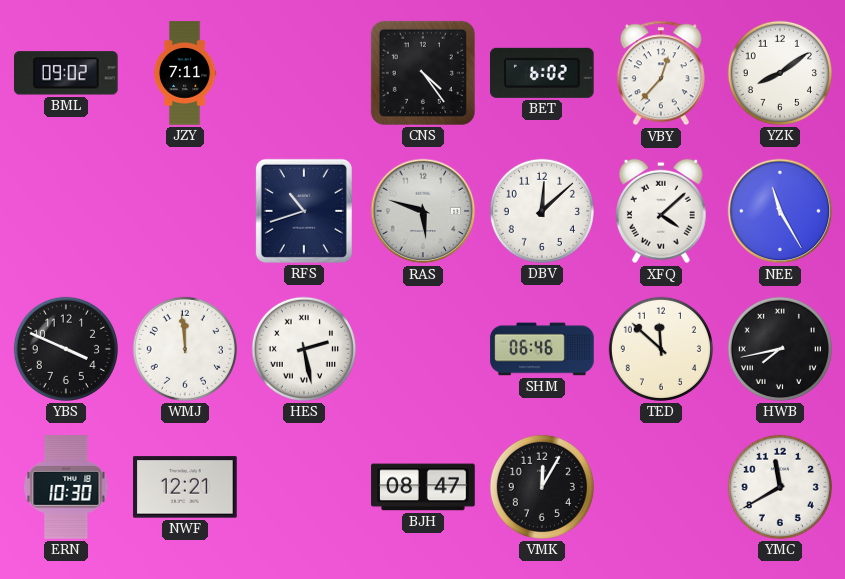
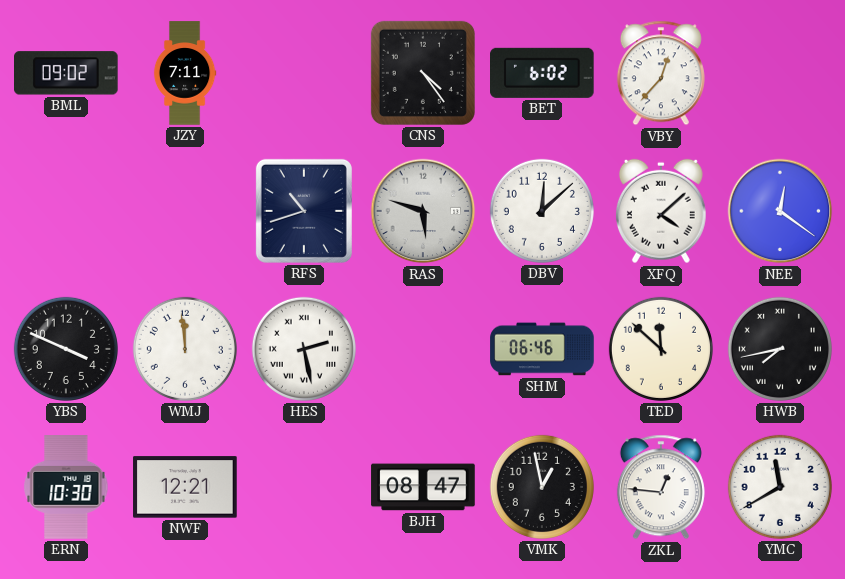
YZK: 8:09 -> none
NEE: 11:25 -> 12:21
VMK: 12:05 -> 12:58
ZKL: none -> 12:46
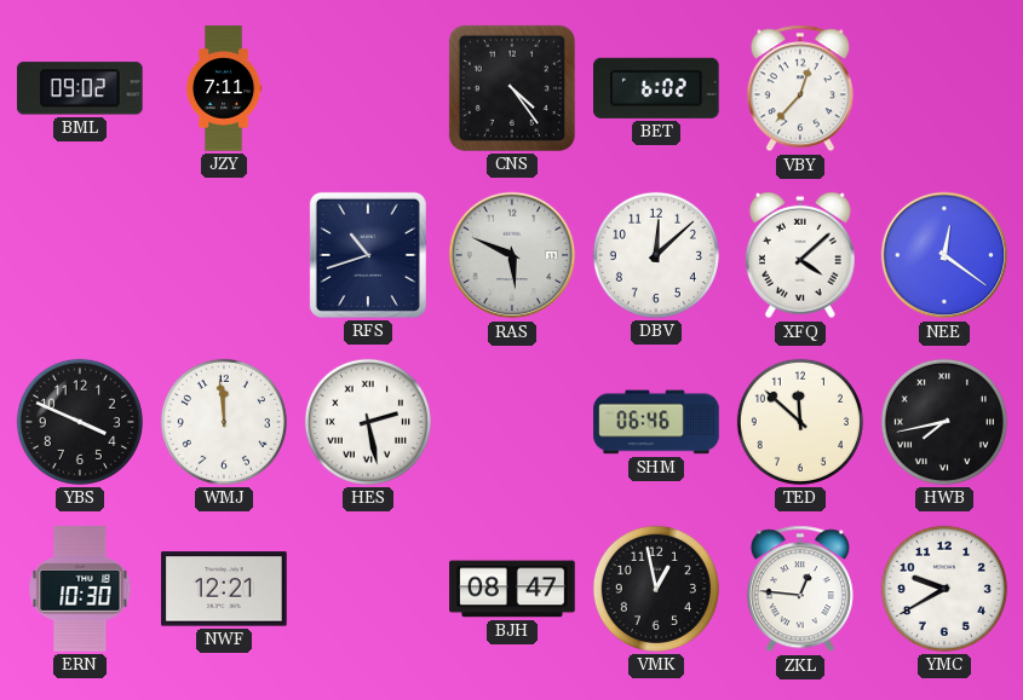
RAS: 5:48 -> 5:49
YMC: 11:40 -> 9:40
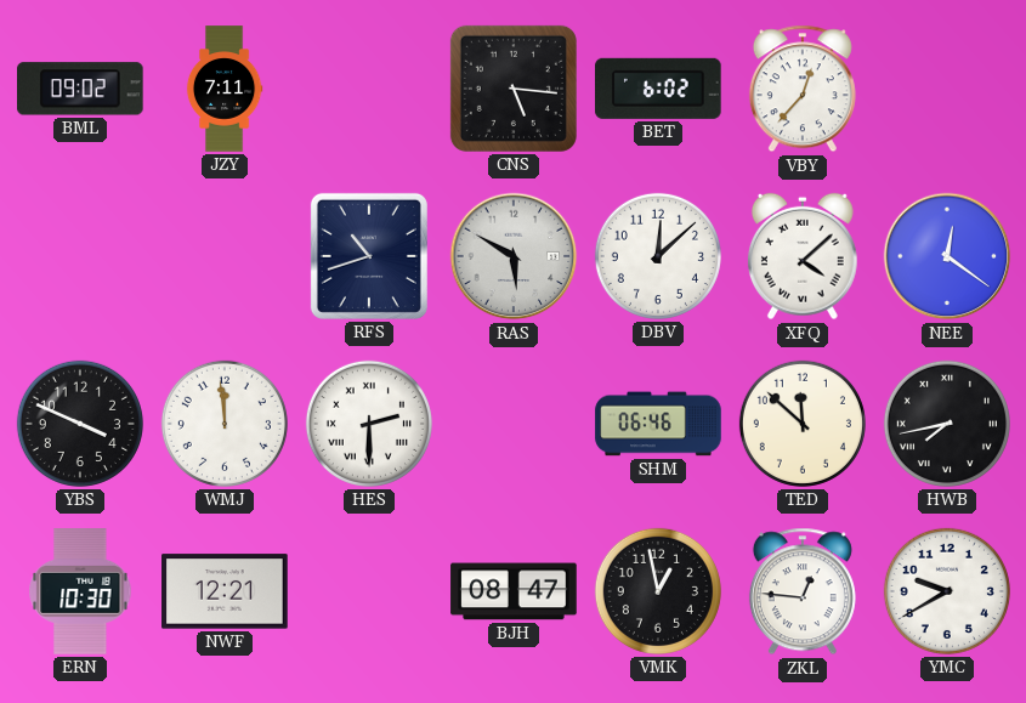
CNS: 4:24 -> 5:16
RAS: 5:49 -> 5:50
HES: 2:28 -> 2:30
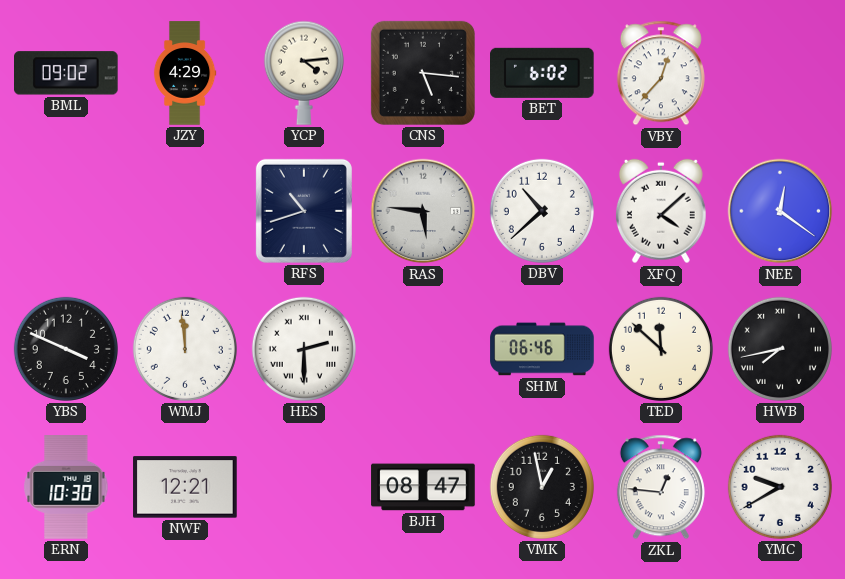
JZY: 7:11 -> 4:29
YCP: none -> 4:14
RAS: 5:50 -> 5:46
DBV: 12:08 -> 10:38
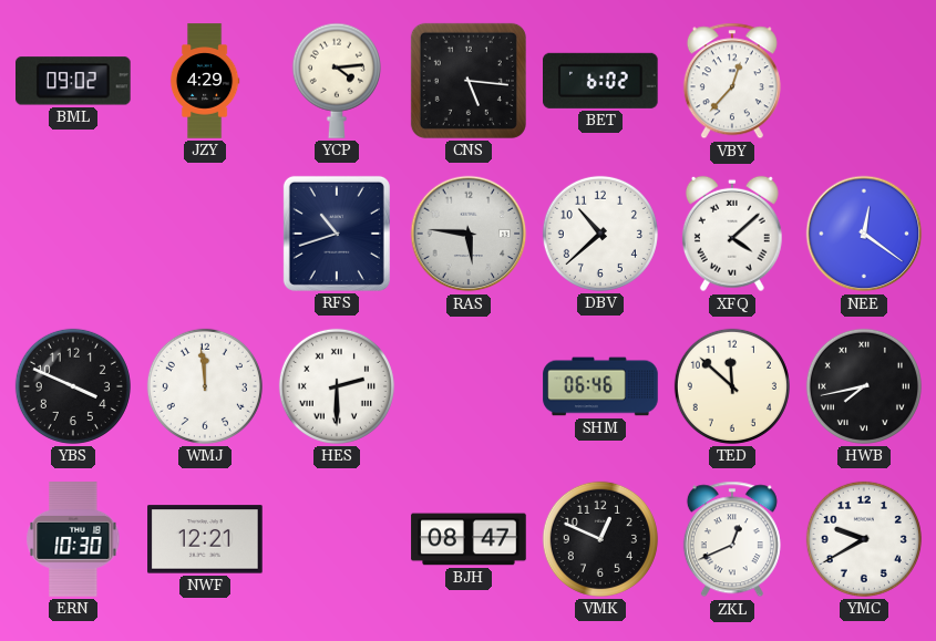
VMK: 12:58 -> 12:49
ZKL: 12:46 -> 12:41
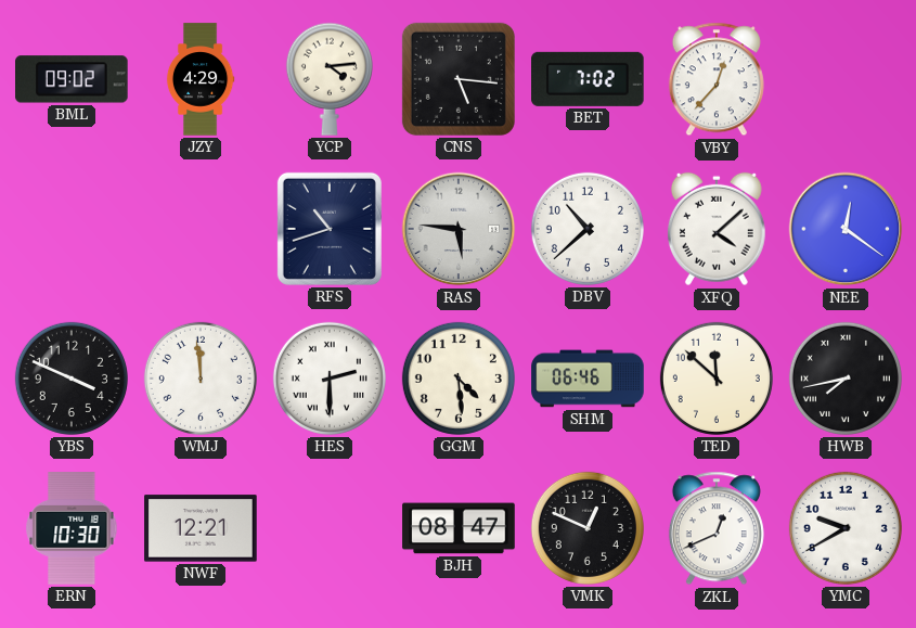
BET: 6:02 -> 7:02
GGM: none -> 4:29
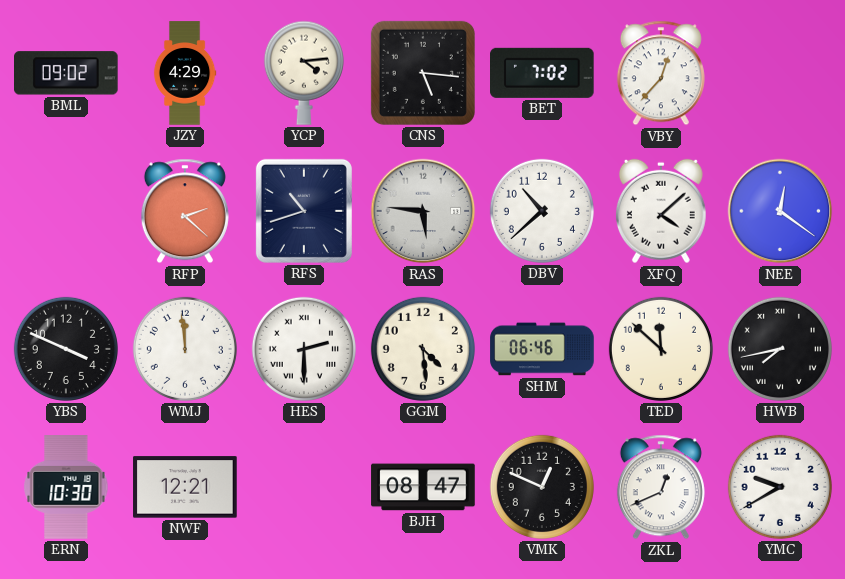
RFP: none -> 2:22
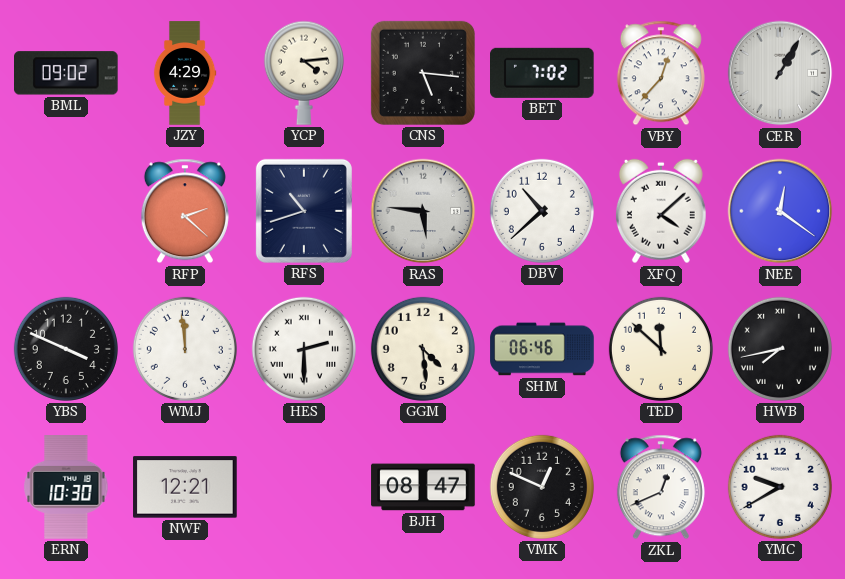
CER: none -> 1:05
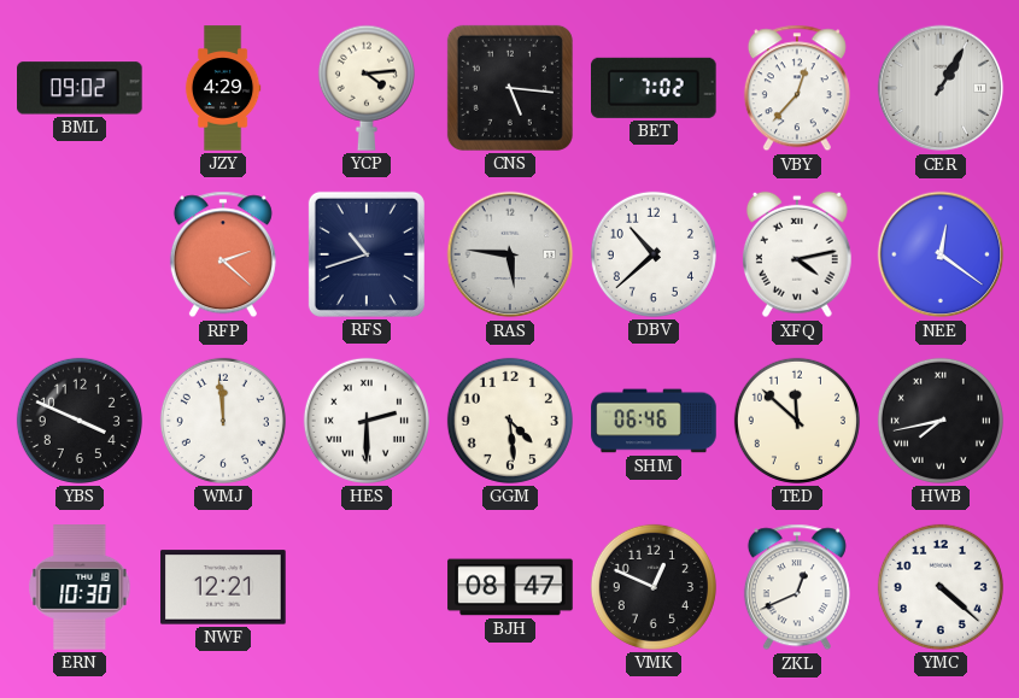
XFQ: 4:08 -> 4:13
YMC: 9:40 -> 4:22
